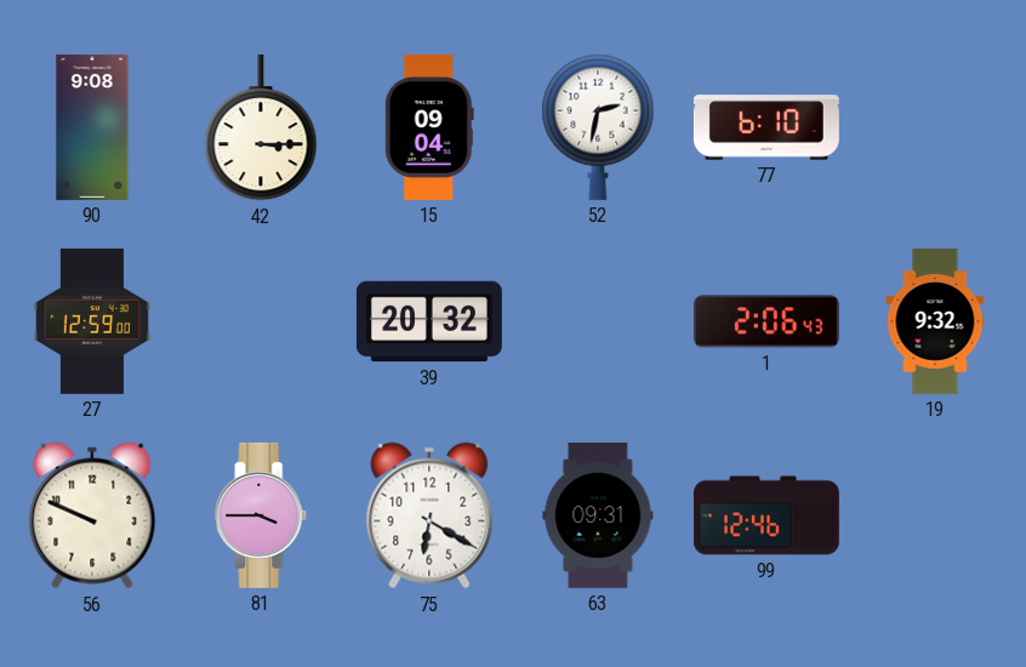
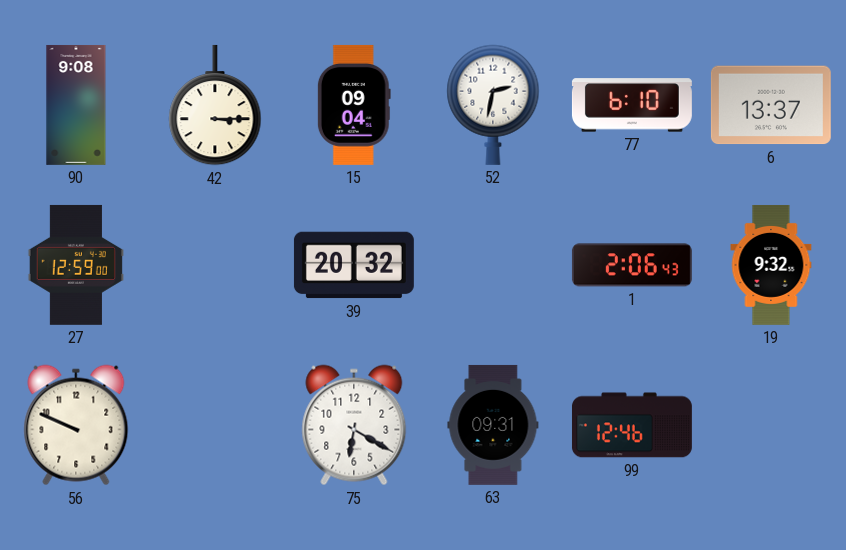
6: none -> 13:37
81: 3:45 -> none
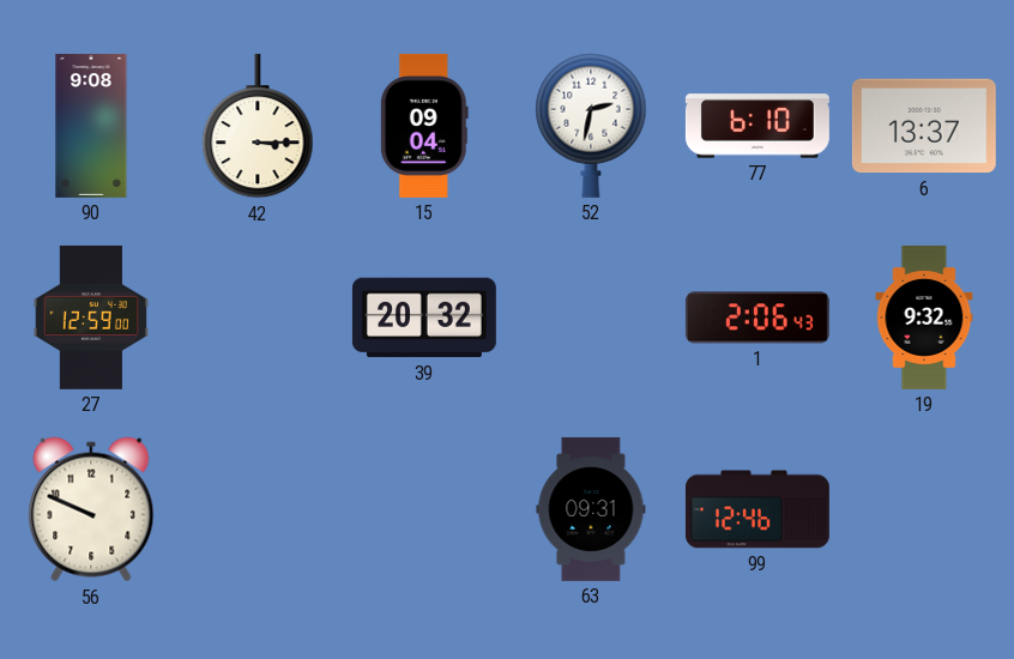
75: 6:20 -> none
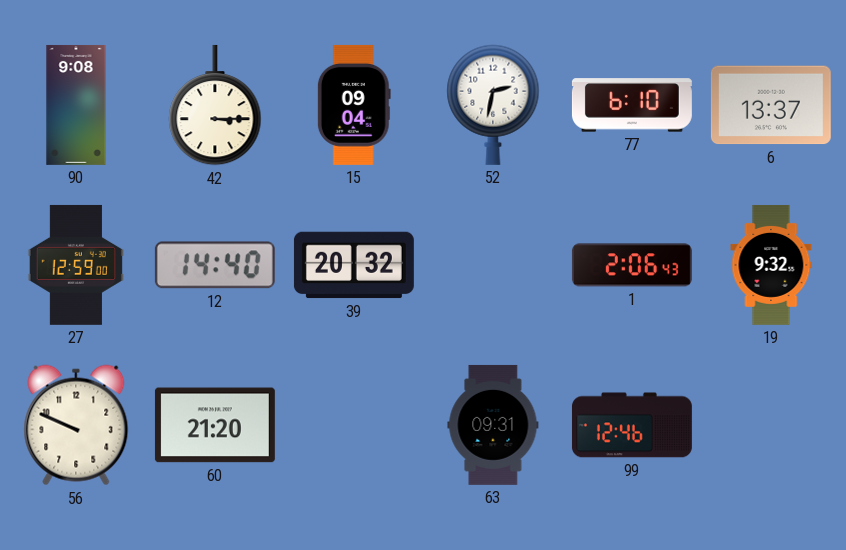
12: none -> 14:40
60: none -> 21:20
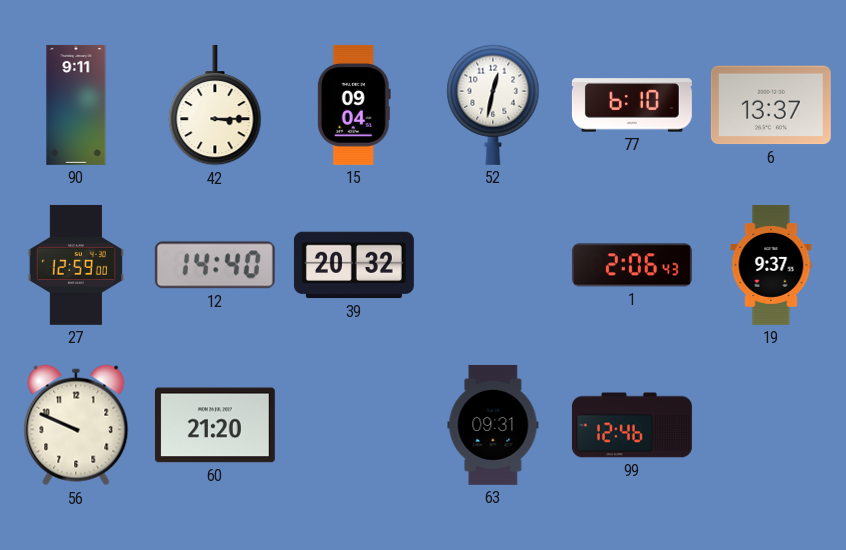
90: 9:08 -> 9:11
52: 2:32 -> 12:32
19: 9:32 -> 9:37
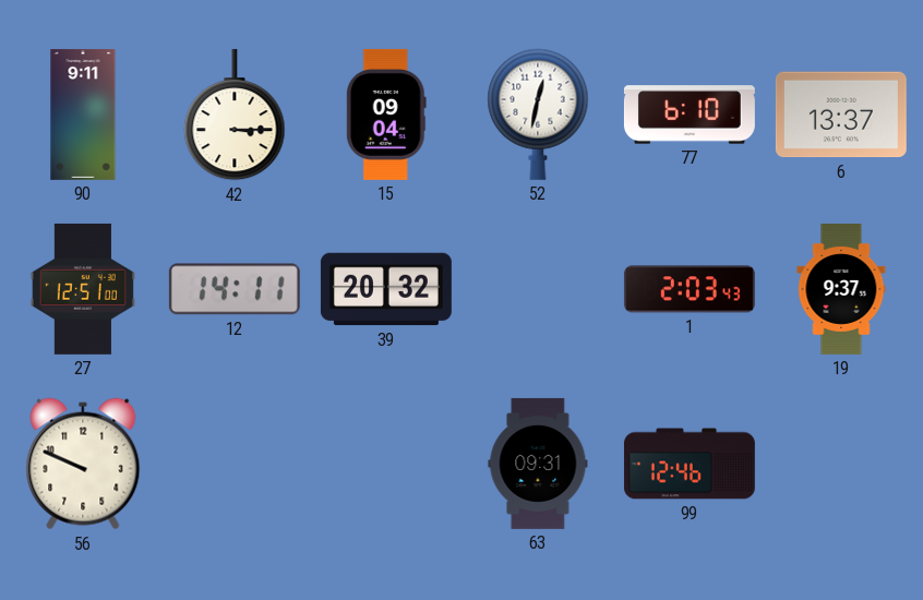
27: 12:59 -> 12:51
12: 14:40 -> 14:11
1: 2:06 -> 2:03
60: 21:20 -> none
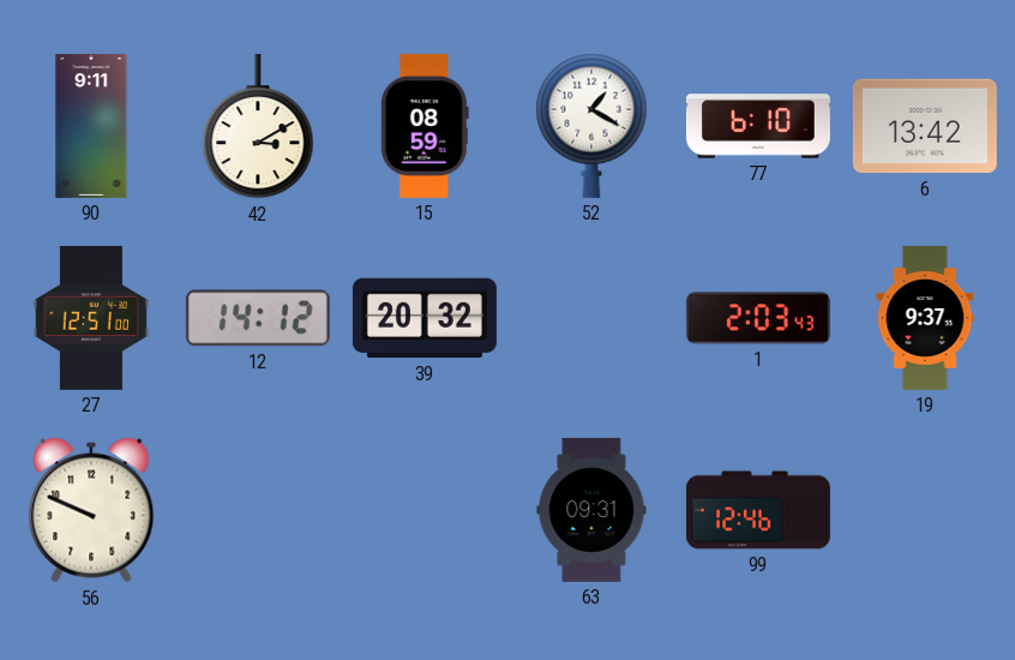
42: 3:15 -> 3:10
15: 09:04 -> 08:59
52: 12:32 -> 1:20
6: 13:37 -> 13:42
12: 14:11 -> 14:12
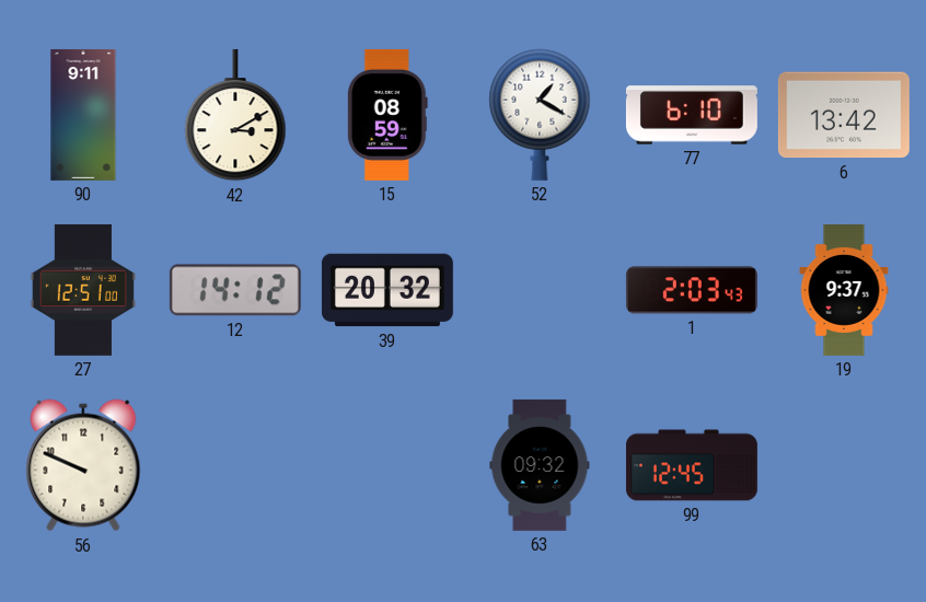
63: 09:31 -> 09:32
99: 12:46 -> 12:45
